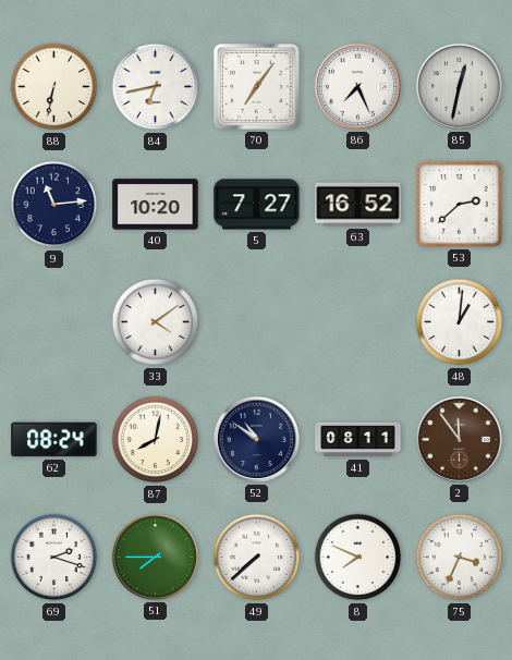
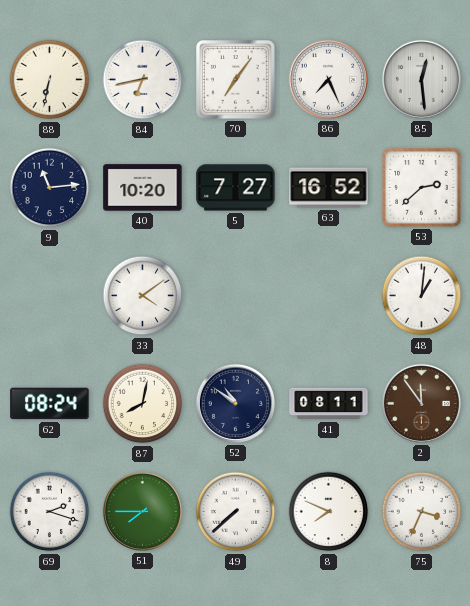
85: 12:32 -> 12:29
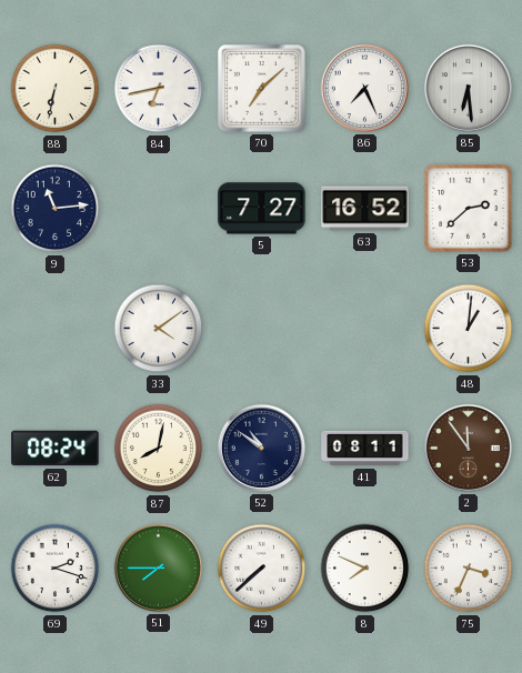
70: 7:06 -> 7:08
85: 12:29 -> 6:29
40: 10:20 -> none
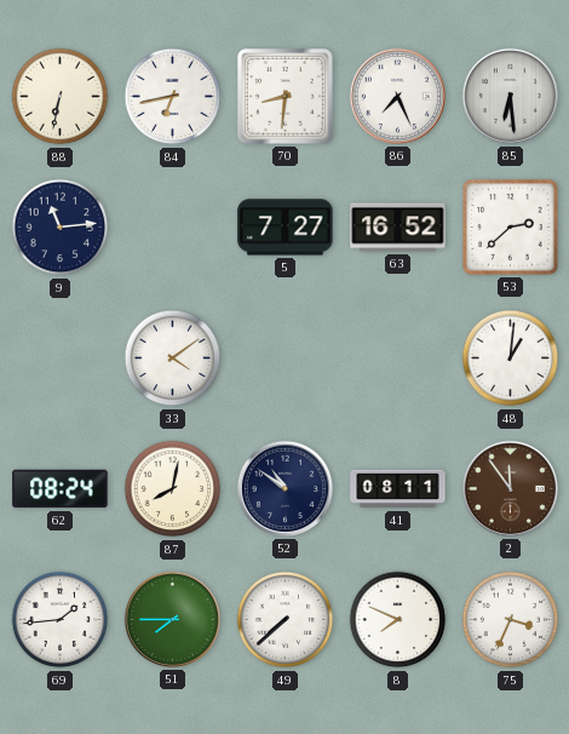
70: 7:08 -> 8:31
69: 2:18 -> 1:44
